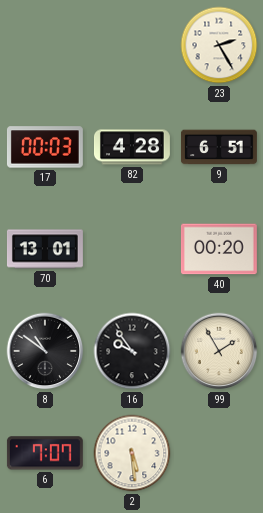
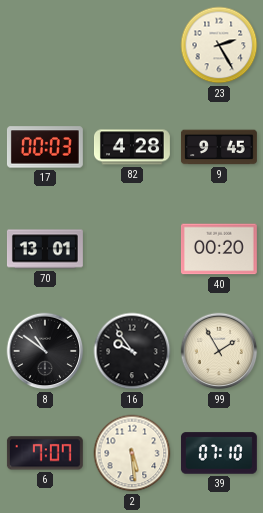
9: 6:51 -> 9:45
39: none -> 07:10
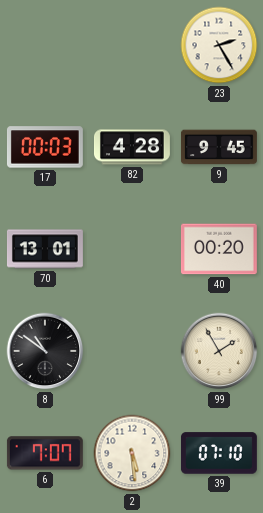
16: 9:54 -> none
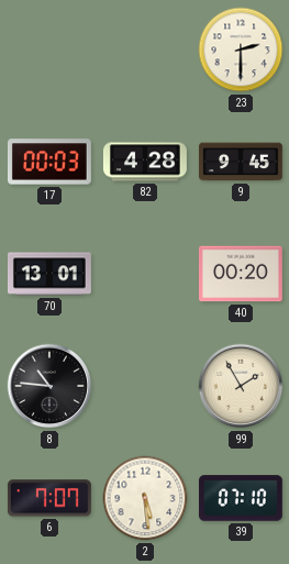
23: 2:25 -> 2:30
8: 10:51 -> 10:46
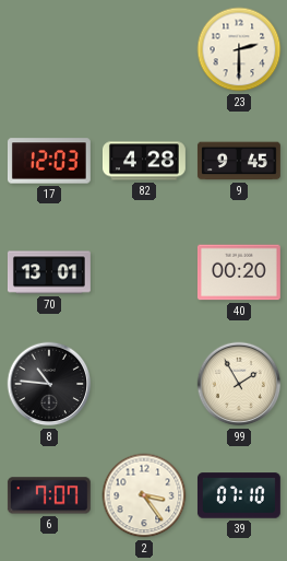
17: 00:03 -> 12:03
2: 5:29 -> 3:24
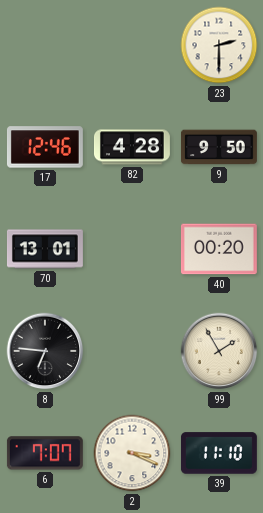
17: 12:03 -> 12:46
9: 9:45 -> 9:50
8: 10:46 -> 6:46
2: 3:24 -> 3:19
39: 07:10 -> 11:10
